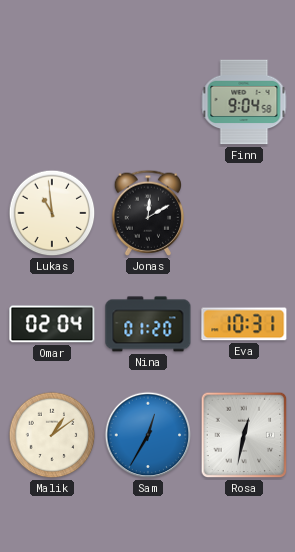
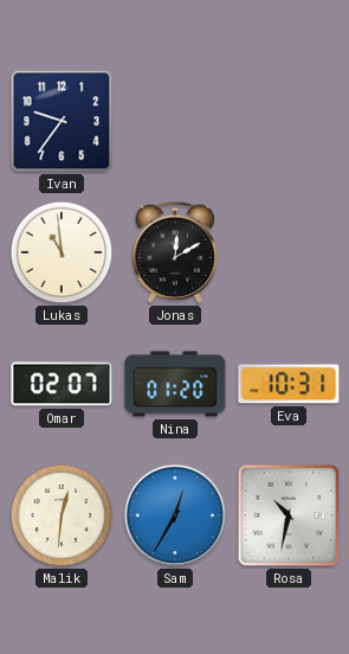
Ivan: none -> 9:36
Finn: 9:04 -> none
Omar: 02:04 -> 02:07
Malik: 1:09 -> 12:31
Rosa: 12:32 -> 10:32
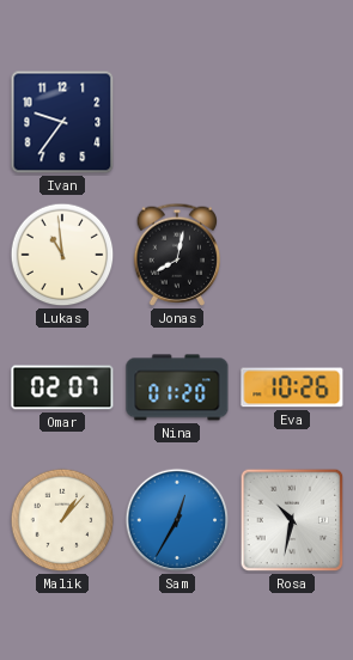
Jonas: 12:10 -> 8:02
Eva: 10:31 -> 10:26
Malik: 12:31 -> 1:07
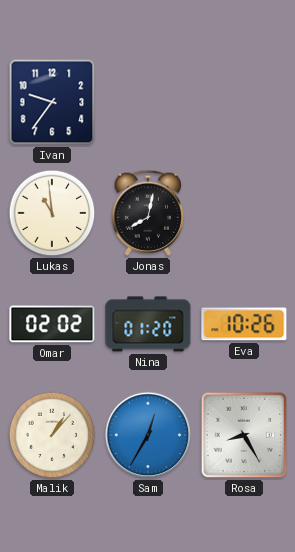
Omar: 02:07 -> 02:02
Rosa: 10:32 -> 8:25
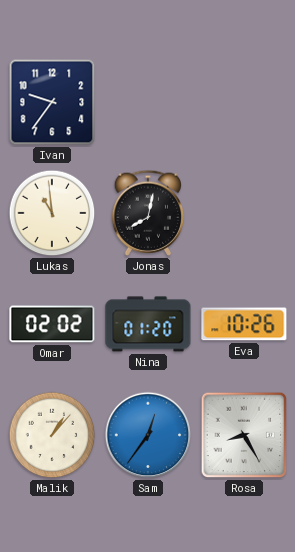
Sam: 12:35 -> 12:36
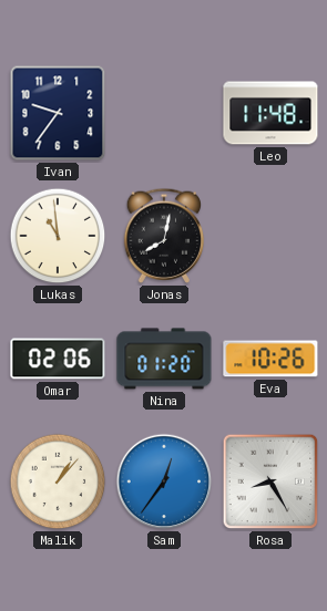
Leo: none -> 11:48
Omar: 02:02 -> 02:06
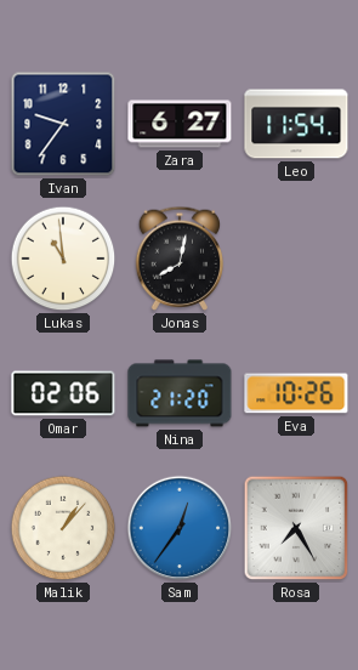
Zara: none -> 6:27
Leo: 11:48 -> 11:54
Nina: 01:20 -> 21:20
Rosa: 8:25 -> 7:25
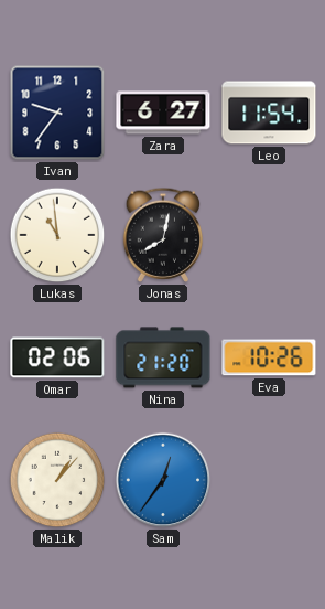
Rosa: 7:25 -> none
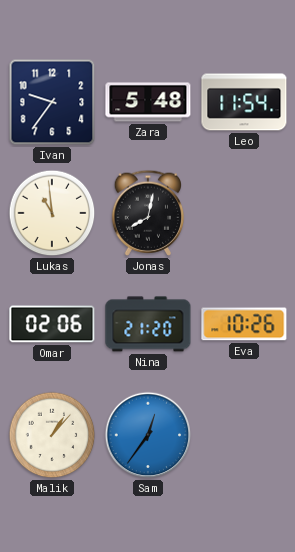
Zara: 6:27 -> 5:48
